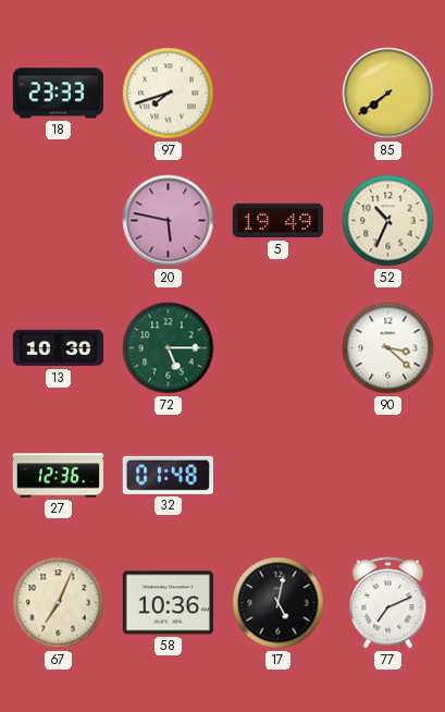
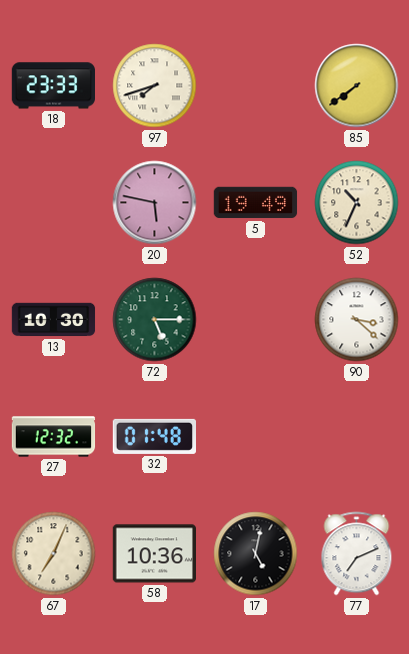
27: 12:36 -> 12:32
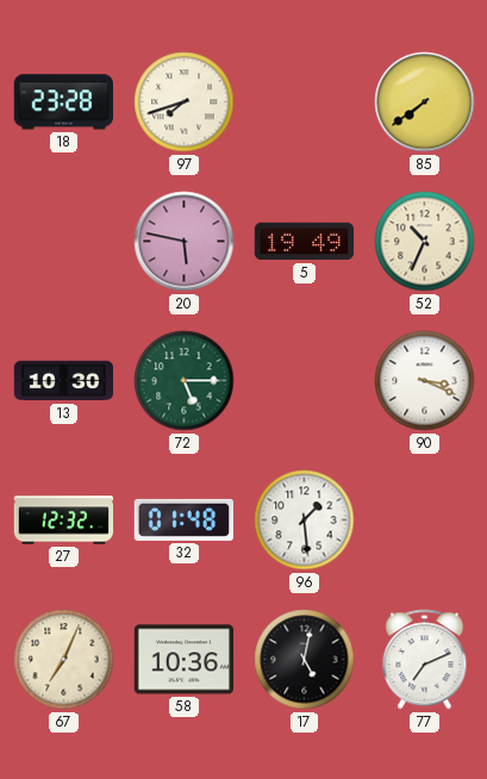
18: 23:33 -> 23:28
90: 3:22 -> 3:19
96: none -> 1:29
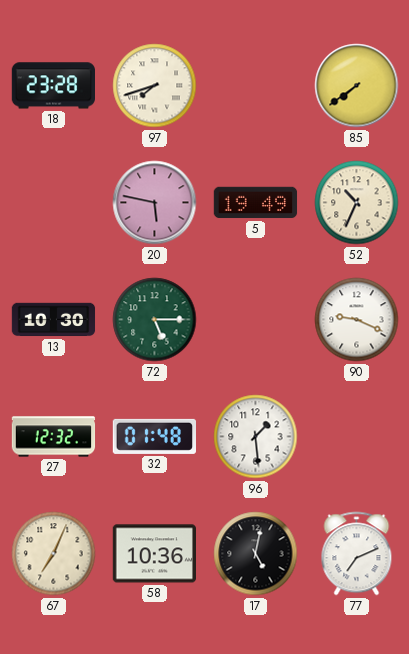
90: 3:19 -> 9:19
